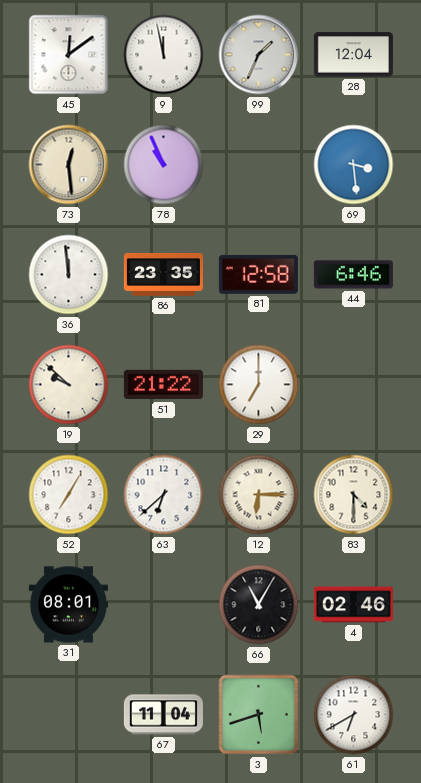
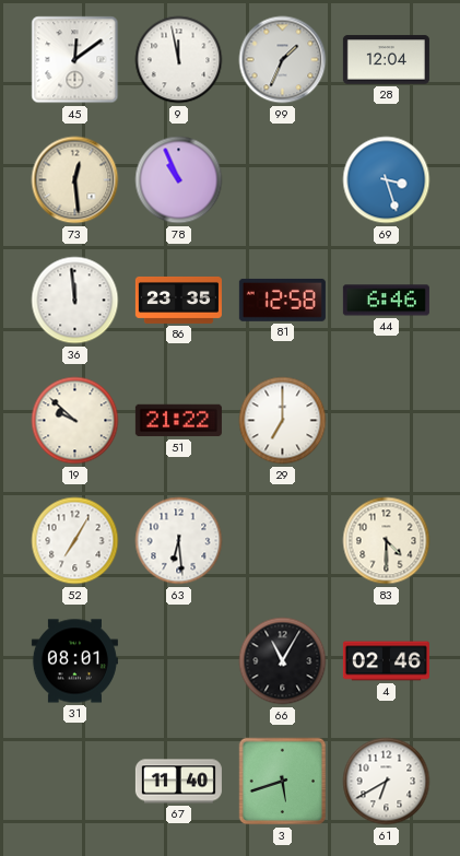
69: 3:29 -> 3:27
63: 6:38 -> 6:29
12: 6:15 -> none
67: 11:04 -> 11:40
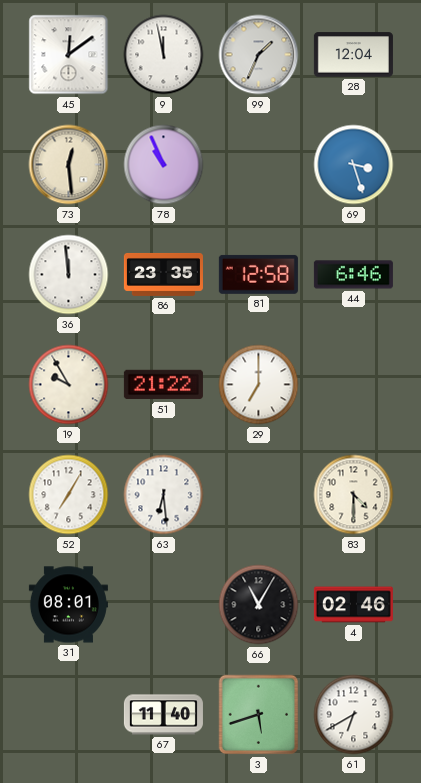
19: 9:52 -> 9:55
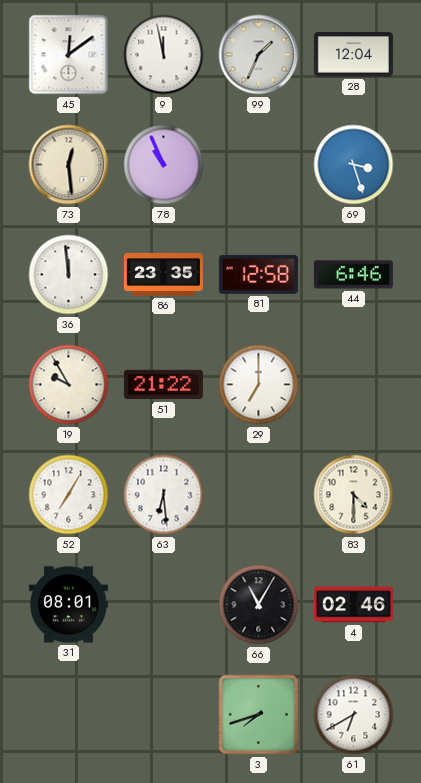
67: 11:40 -> none
3: 5:42 -> 7:42
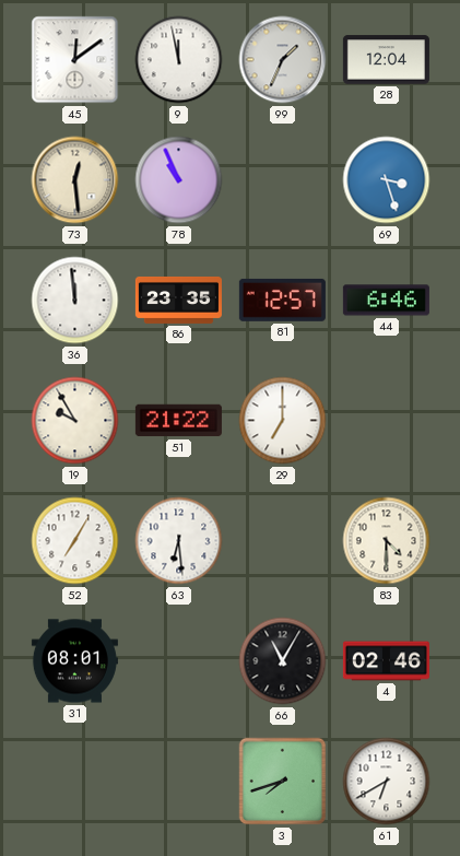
81: 12:58 -> 12:57
